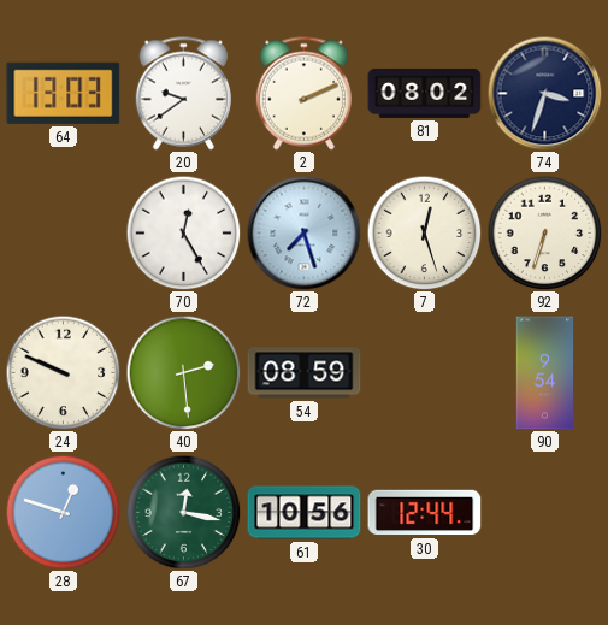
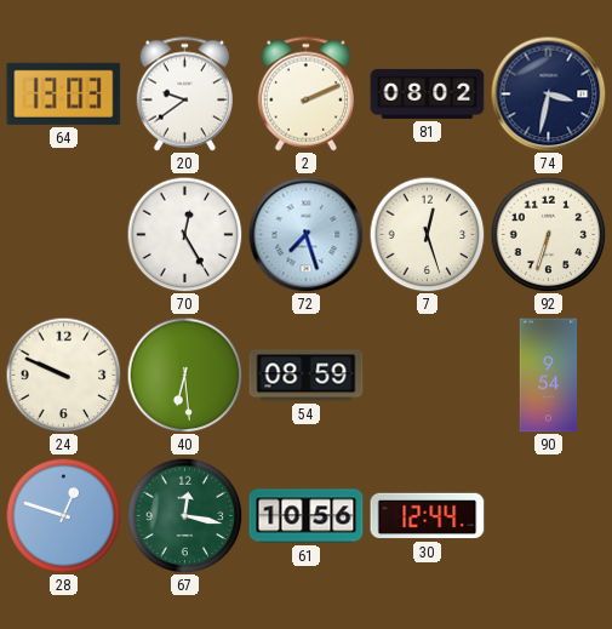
74: 3:33 -> 3:32
40: 2:29 -> 6:29
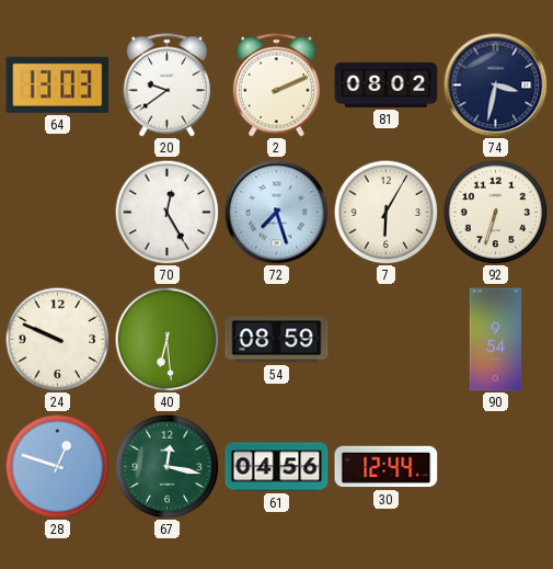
7: 12:27 -> 6:05
61: 10:56 -> 04:56
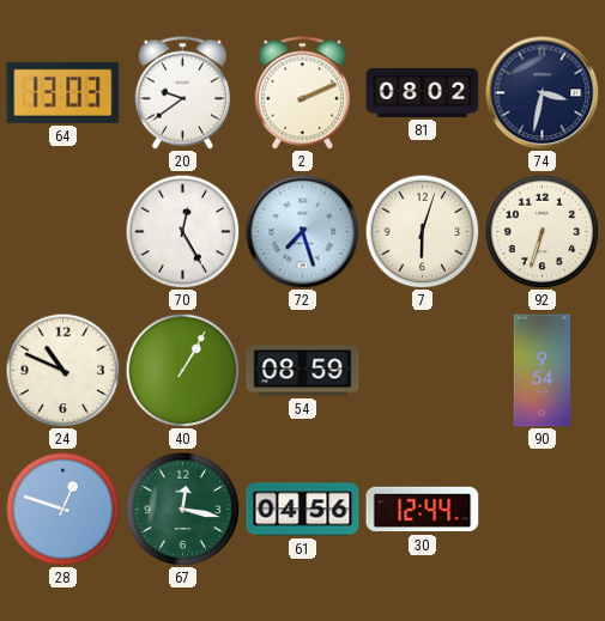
7: 6:05 -> 6:03
24: 9:49 -> 10:49
40: 6:29 -> 1:05
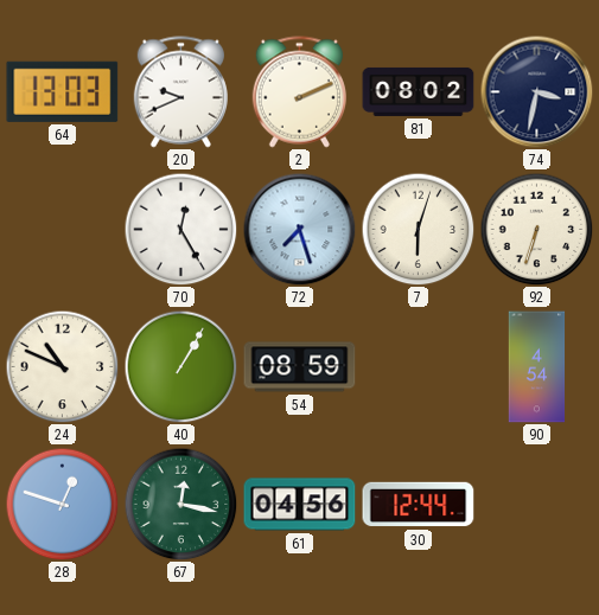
20: 9:39 -> 9:41
90: 9:54 -> 4:54
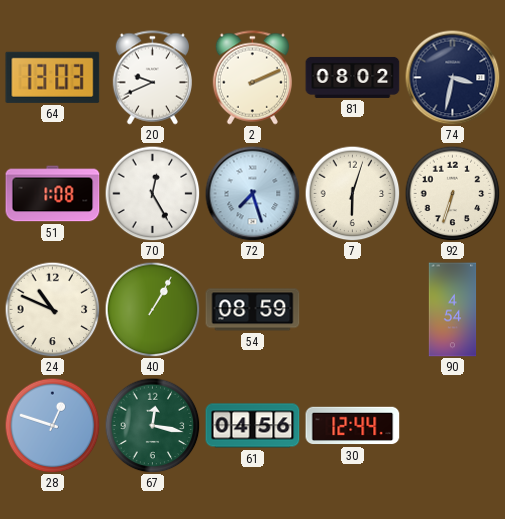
51: none -> 1:08
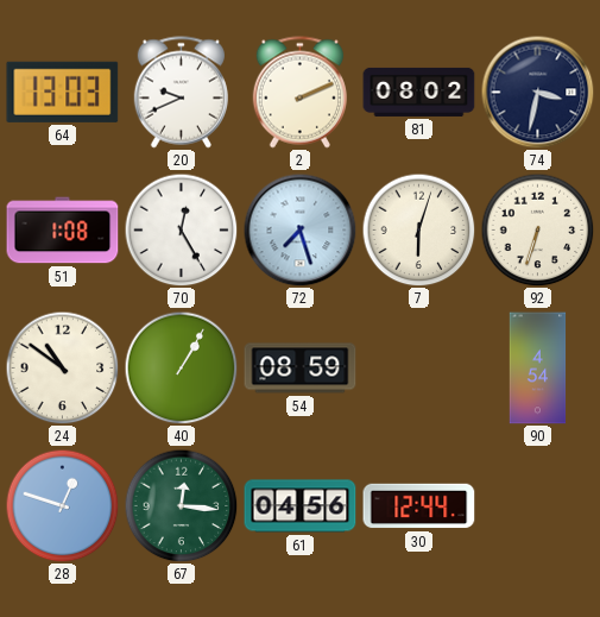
24: 10:49 -> 10:51
67: 12:17 -> 12:16
